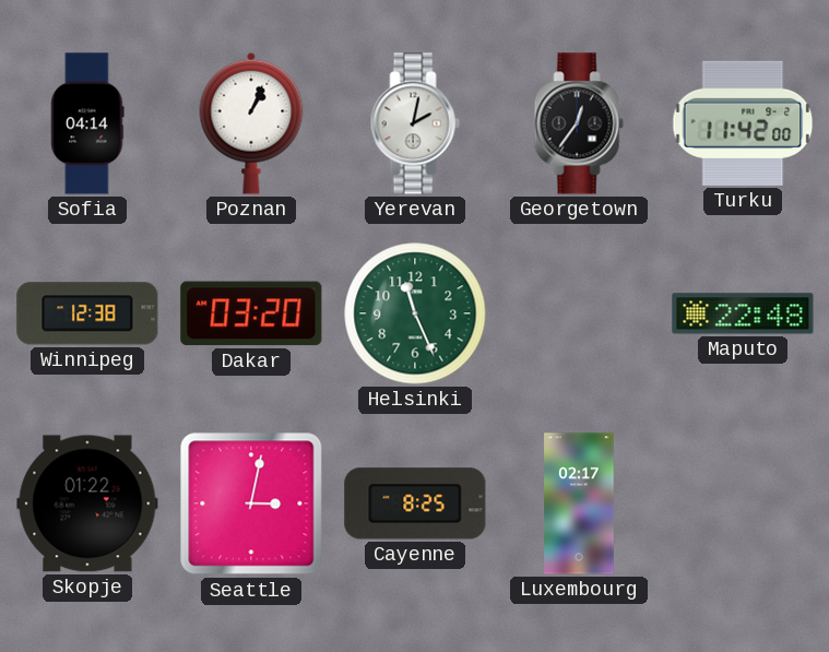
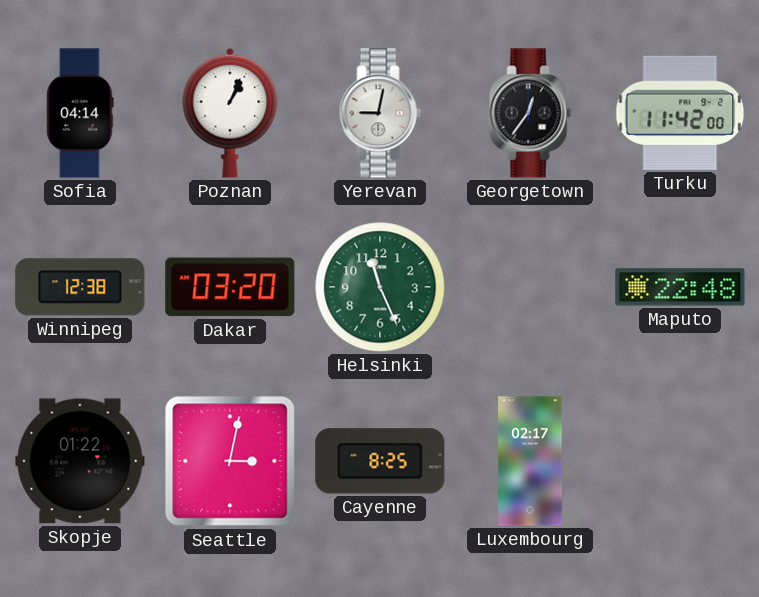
Yerevan: 2:02 -> 9:02
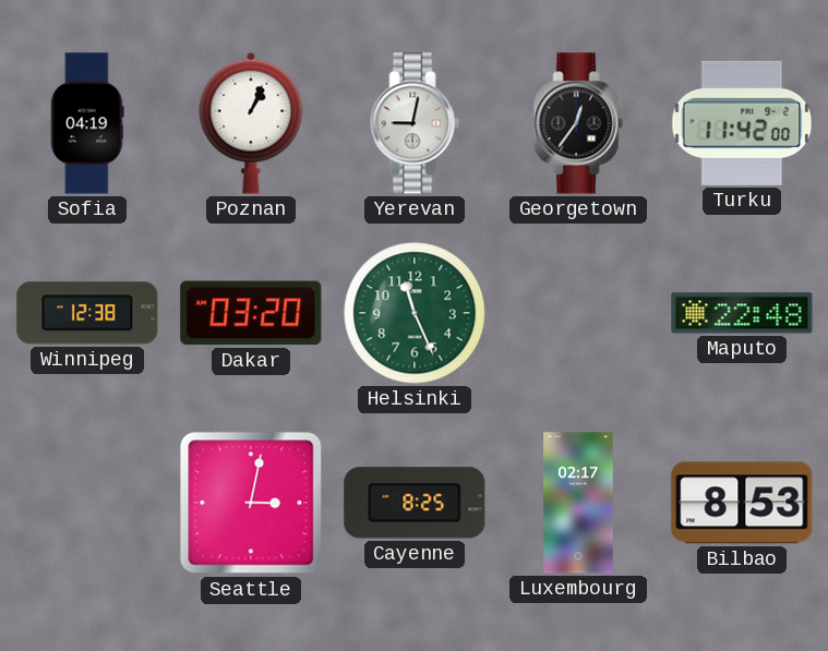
Sofia: 04:14 -> 04:19
Skopje: 01:22 -> none
Bilbao: none -> 8:53
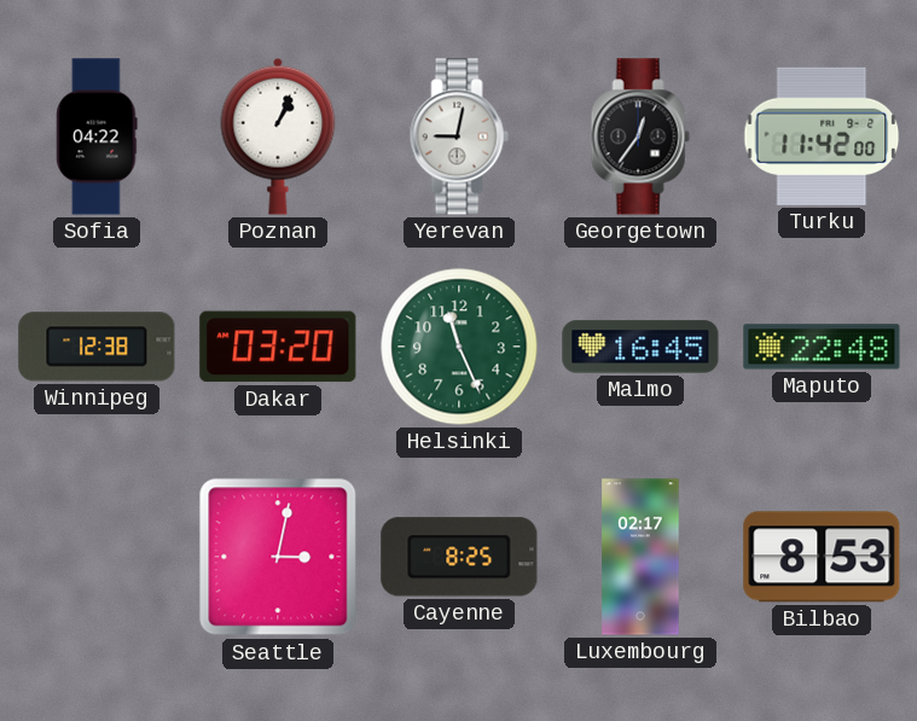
Sofia: 04:19 -> 04:22
Malmo: none -> 16:45
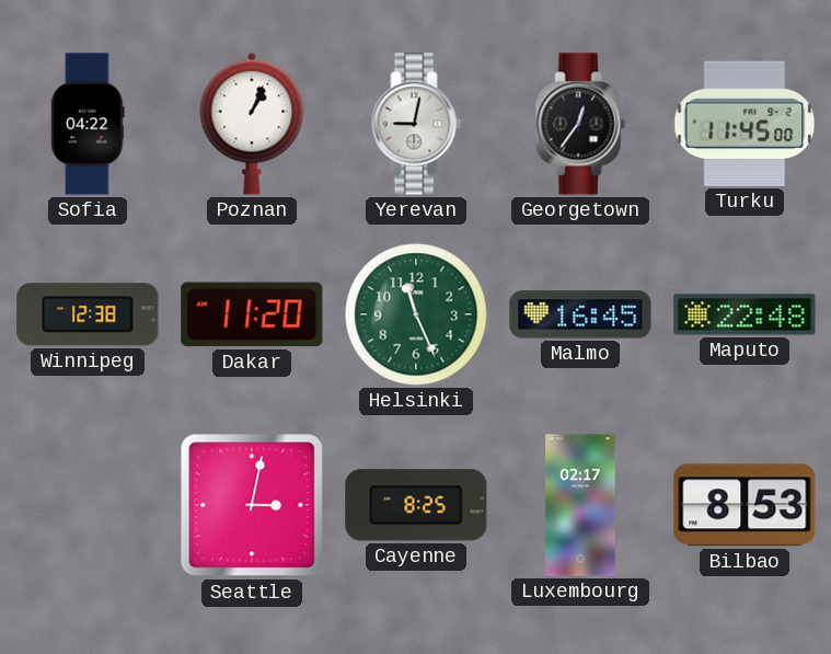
Turku: 11:42 -> 11:45
Dakar: 03:20 -> 11:20
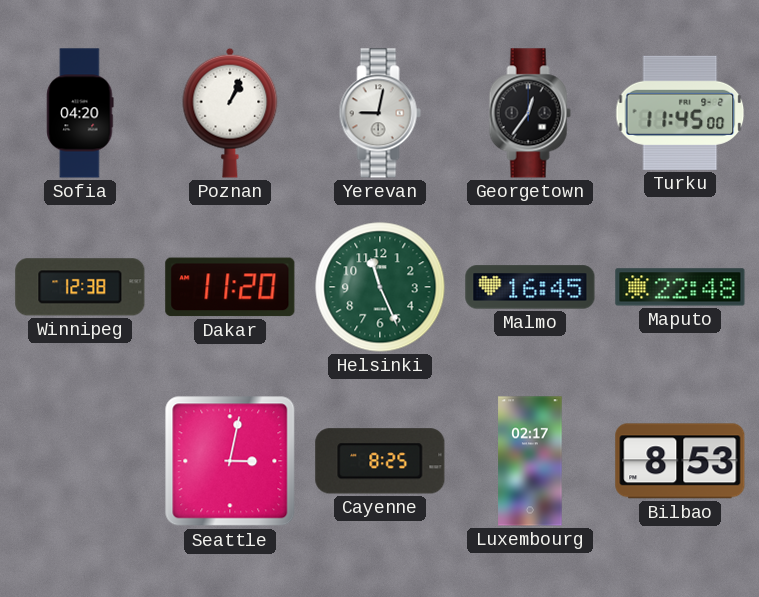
Sofia: 04:22 -> 04:20
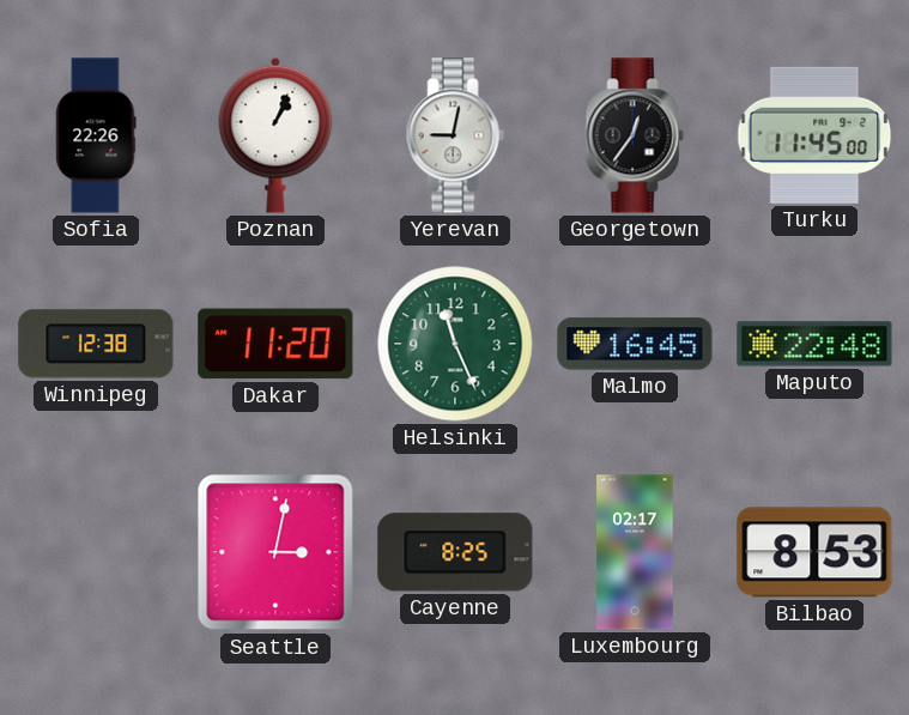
Sofia: 04:20 -> 22:26
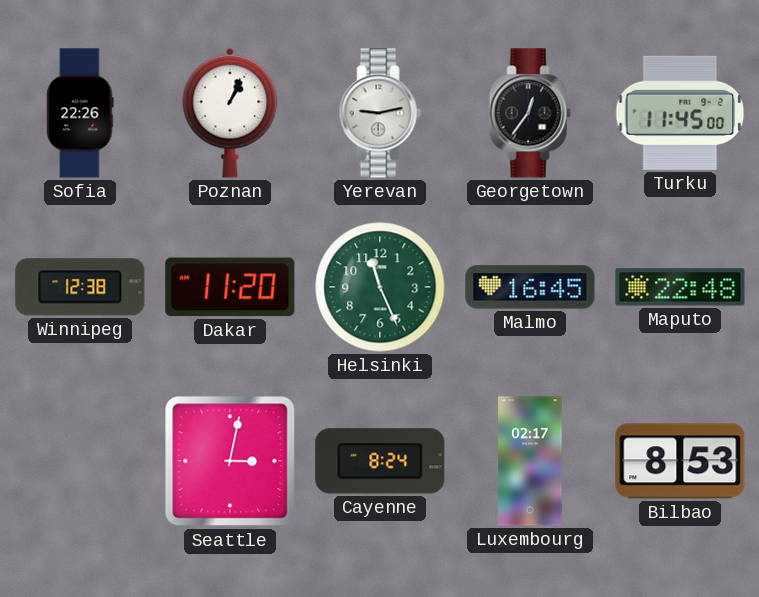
Yerevan: 9:02 -> 9:13
Cayenne: 8:25 -> 8:24
